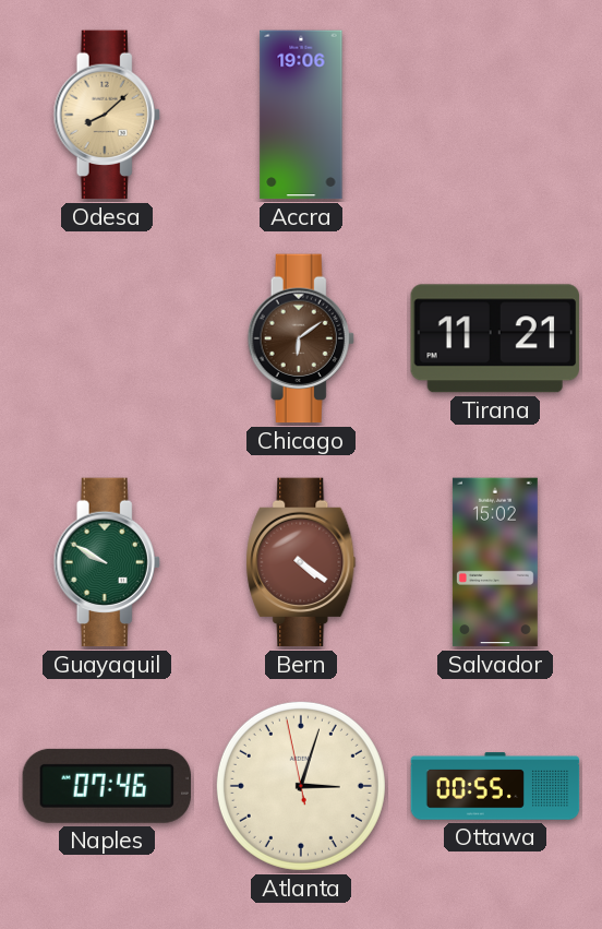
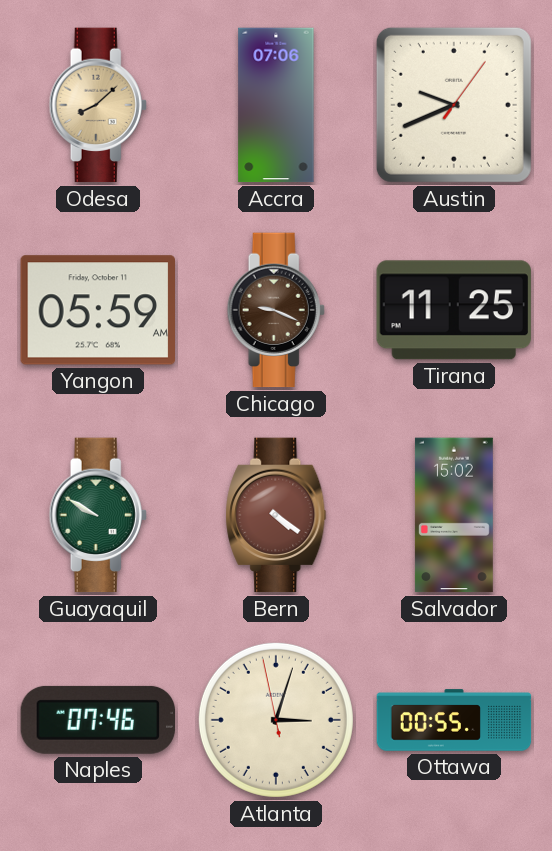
Accra: 19:06 -> 07:06
Austin: none -> 9:41
Yangon: none -> 05:59
Chicago: 6:09 -> 9:19
Tirana: 11:21 -> 11:25
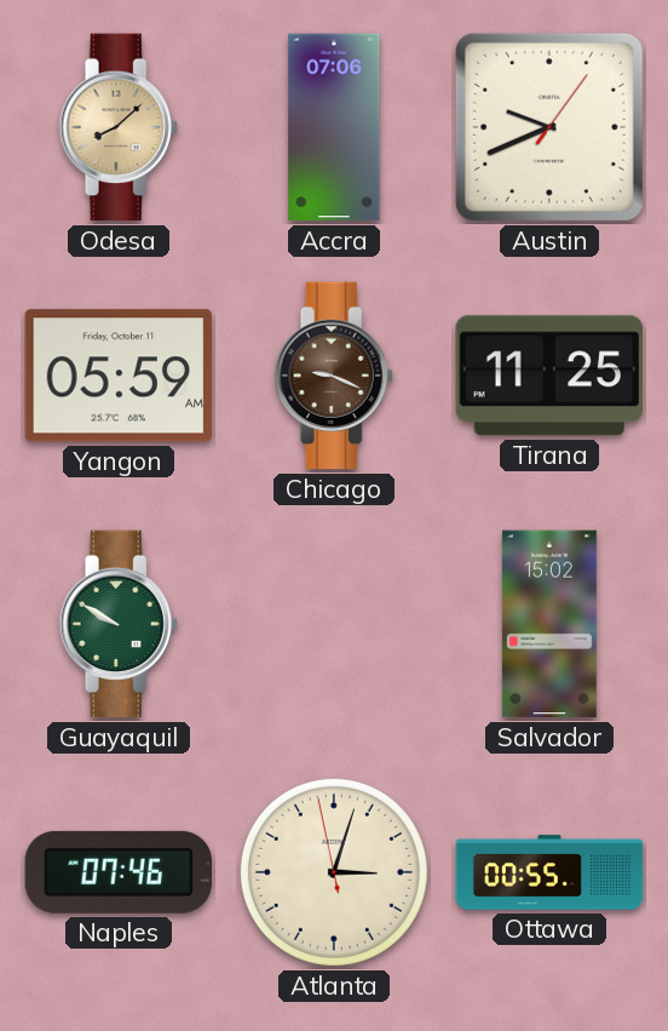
Bern: 4:21 -> none
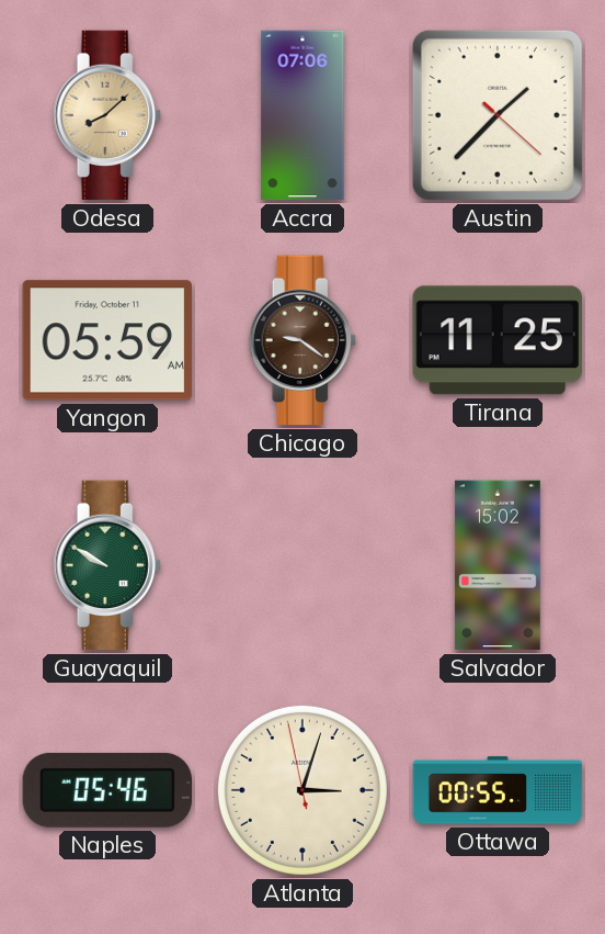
Austin: 9:41 -> 1:37
Chicago: 9:19 -> 9:21
Naples: 07:46 -> 05:46
